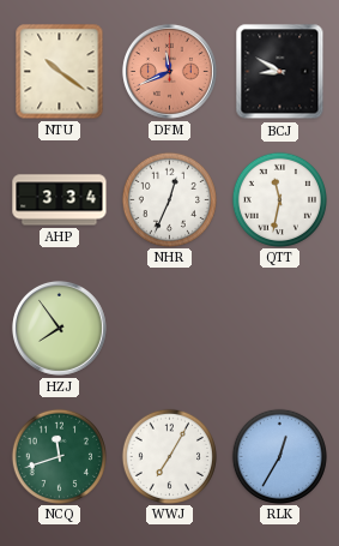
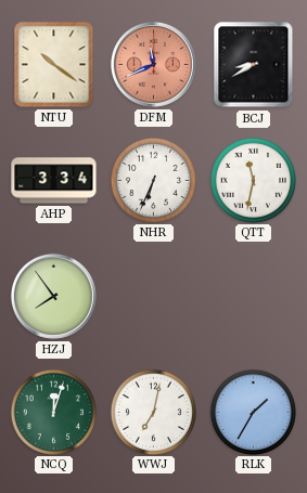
BCJ: 8:50 -> 8:40
NHR: 12:34 -> 6:34
NCQ: 11:42 -> 12:03
WWJ: 7:05 -> 7:02
RLK: 12:35 -> 1:35
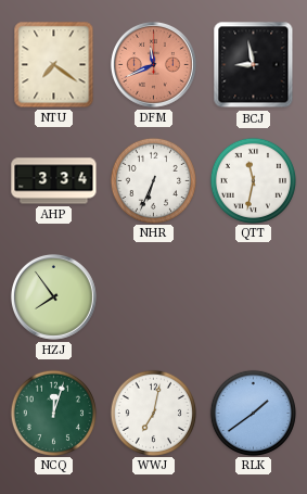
NTU: 10:21 -> 7:21
BCJ: 8:40 -> 8:58
RLK: 1:35 -> 1:39
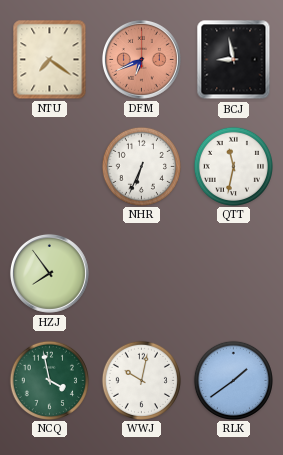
DFM: 11:41 -> 6:41
AHP: 3:34 -> none
NCQ: 12:03 -> 3:58
WWJ: 7:02 -> 10:02
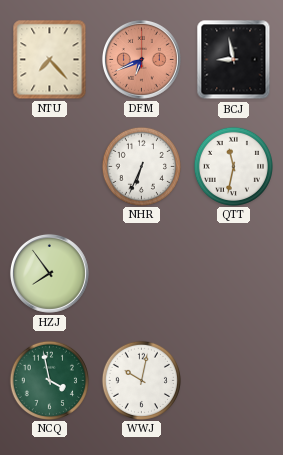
NTU: 7:21 -> 7:23
RLK: 1:39 -> none
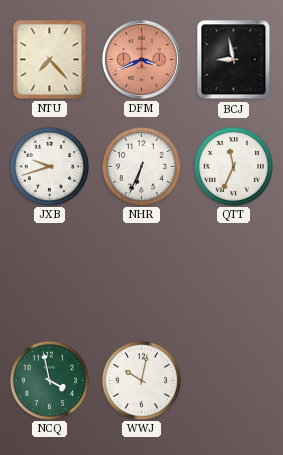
DFM: 6:41 -> 3:41
JXB: none -> 9:42
QTT: 11:32 -> 11:34
HZJ: 7:54 -> none
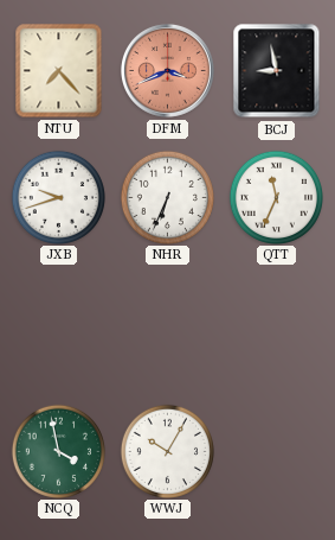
WWJ: 10:02 -> 10:05
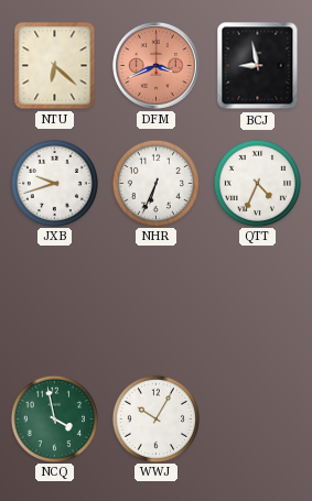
NTU: 7:23 -> 6:22
QTT: 11:34 -> 4:34
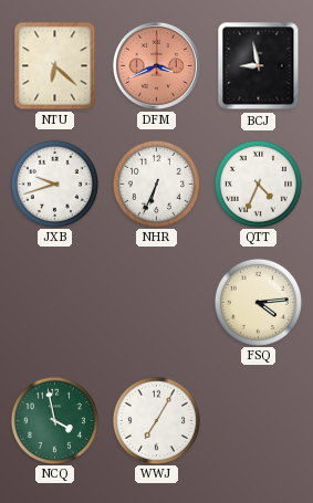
FSQ: none -> 4:14
WWJ: 10:05 -> 7:05
